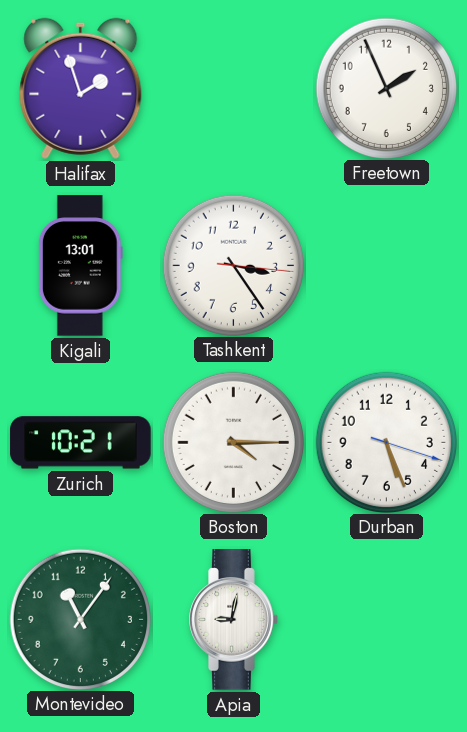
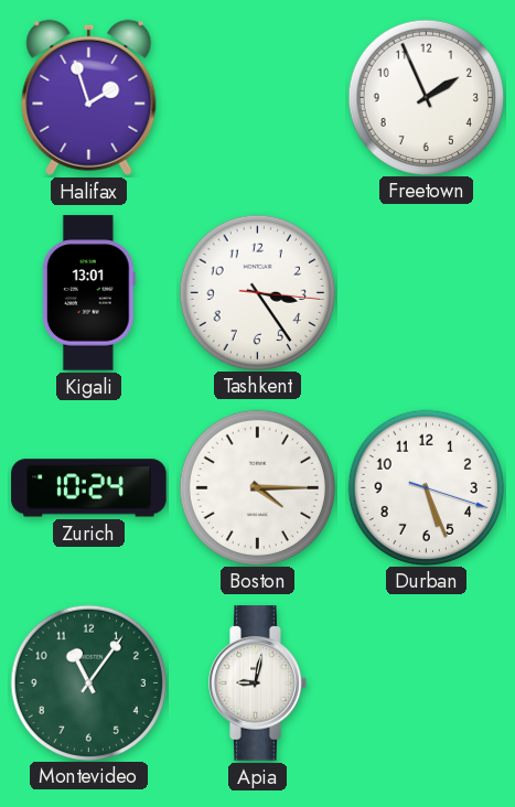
Zurich: 10:21 -> 10:24
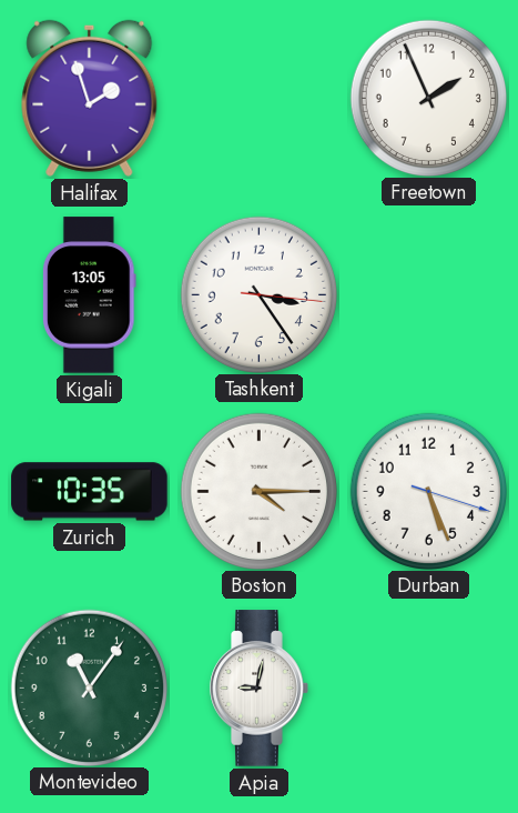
Kigali: 13:01 -> 13:05
Zurich: 10:24 -> 10:35
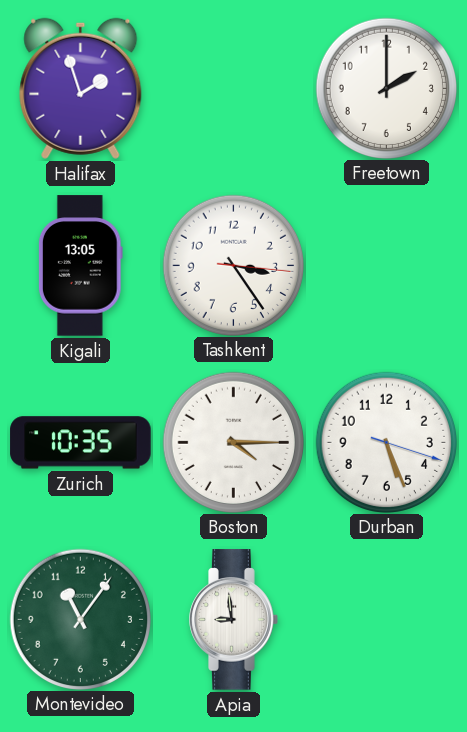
Freetown: 1:56 -> 2:00
Apia: 9:02 -> 8:59
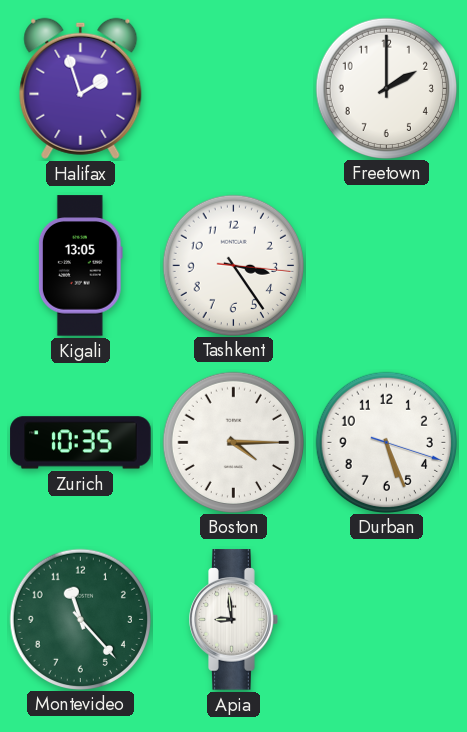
Montevideo: 11:06 -> 11:23
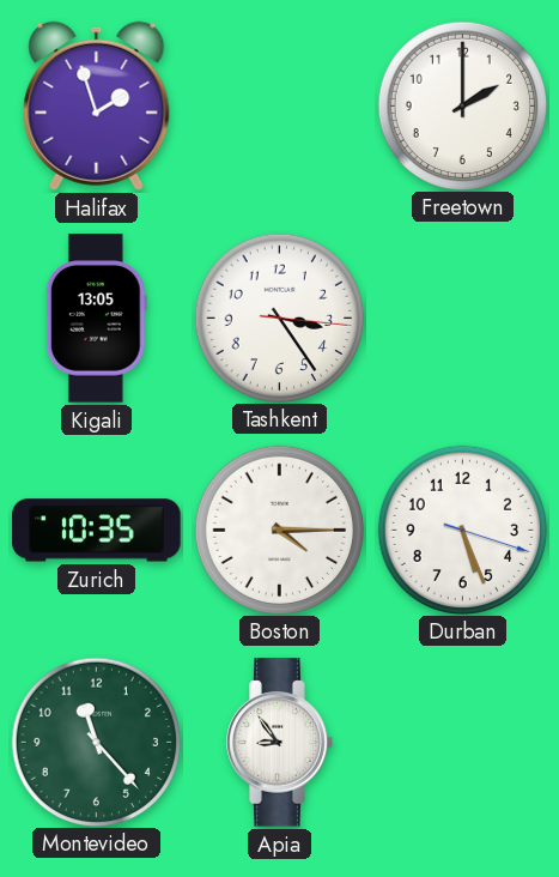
Apia: 8:59 -> 8:54
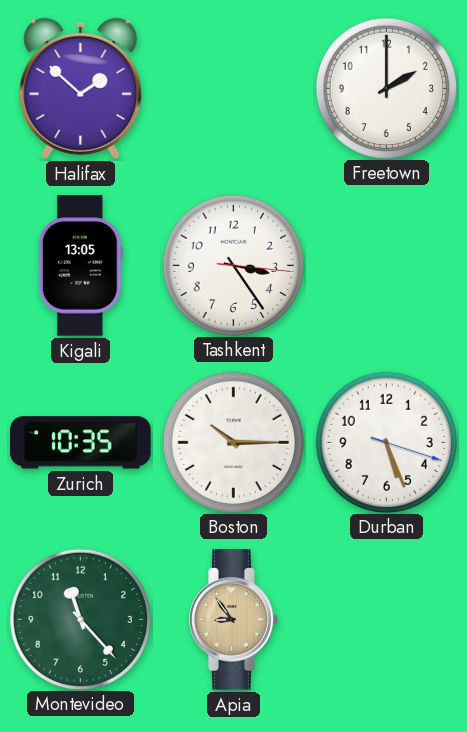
Halifax: 1:57 -> 1:52
Boston: 4:15 -> 10:15
Apia dial: white -> champagne
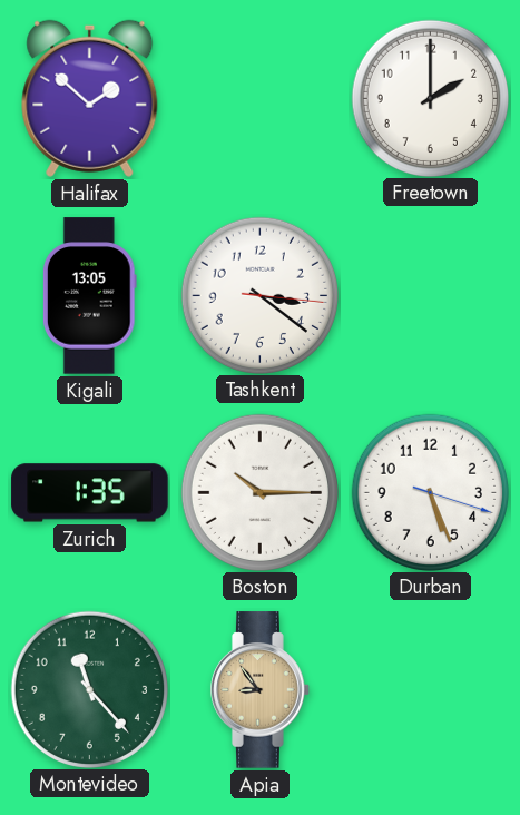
Tashkent: 3:24 -> 3:21
Zurich: 10:35 -> 1:35
